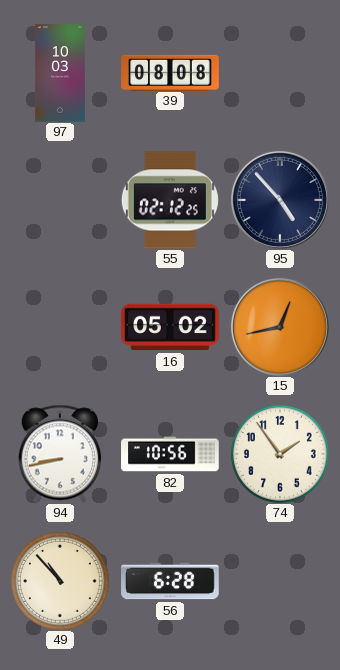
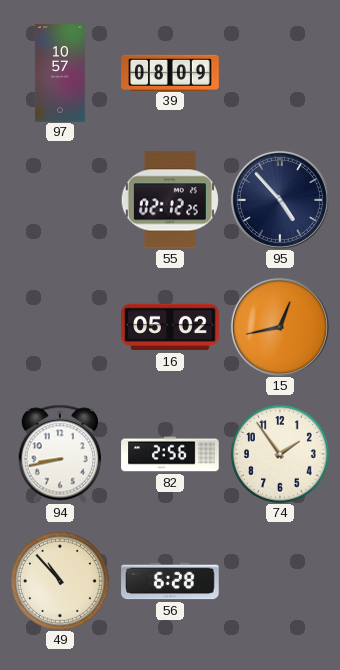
97: 10:03 -> 10:57
39: 08:08 -> 08:09
82: 10:56 -> 2:56
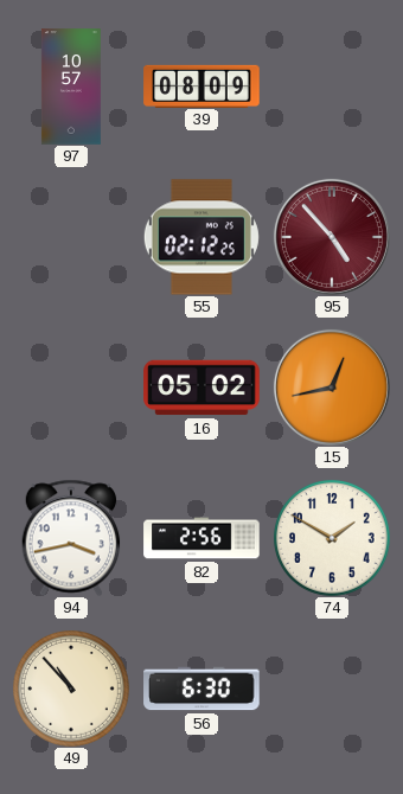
95 dial: navy -> burgundy
94: 8:43 -> 3:43
74: 1:54 -> 1:50
56: 6:28 -> 6:30
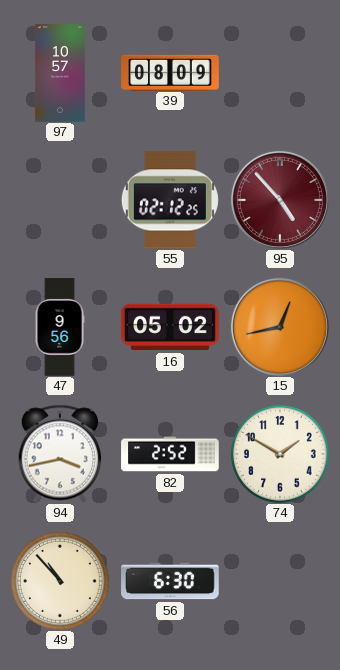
47: none -> 9:56
82: 2:56 -> 2:52
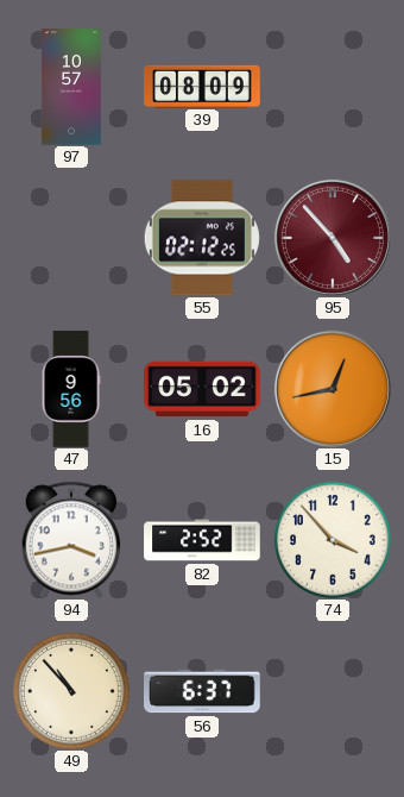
74: 1:50 -> 3:53
56: 6:30 -> 6:37
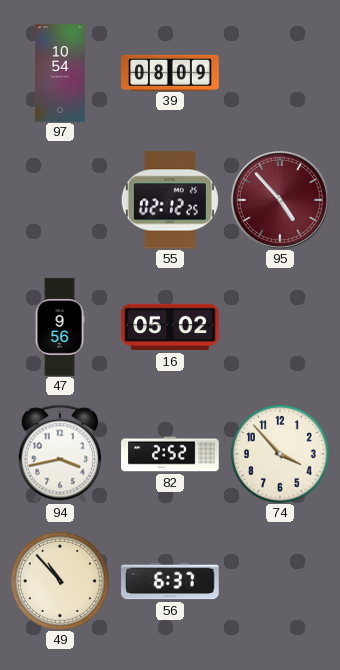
97: 10:57 -> 10:54
15: 12:43 -> none
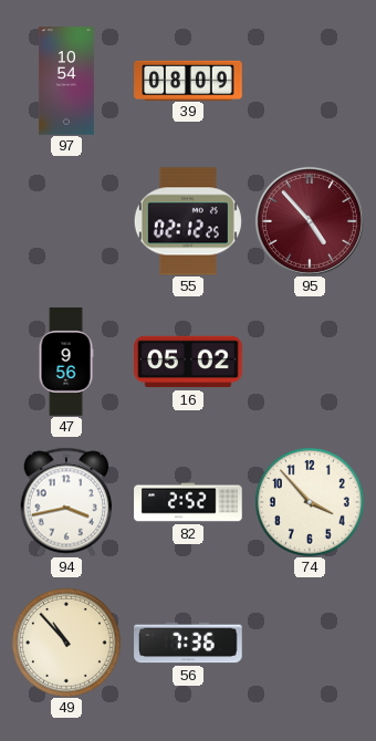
56: 6:37 -> 7:36
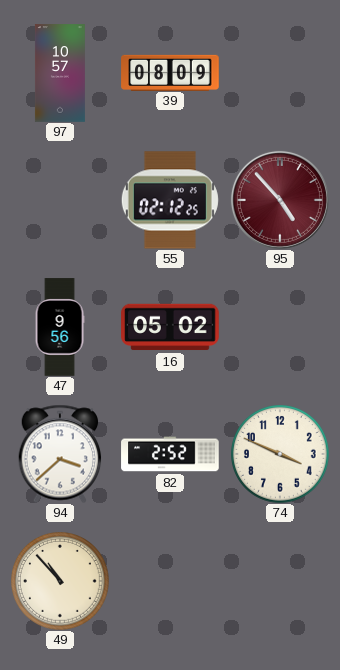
97: 10:54 -> 10:57
94: 3:43 -> 3:38
74: 3:53 -> 3:49
56: 7:36 -> none
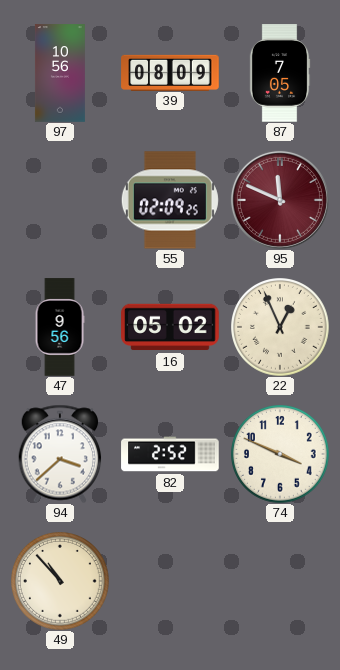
97: 10:57 -> 10:56
87: none -> 7:05
55: 02:12 -> 02:09
95: 4:53 -> 11:49
22: none -> 12:56
